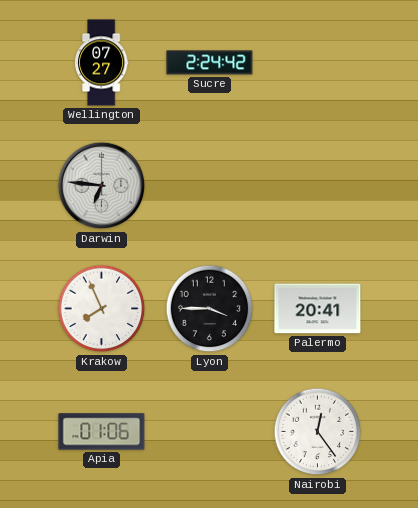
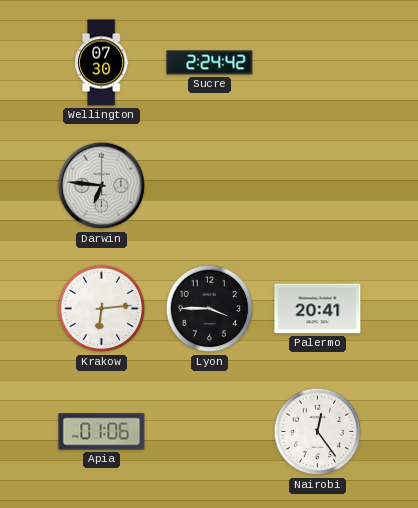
Wellington: 07:27 -> 07:30
Krakow: 7:56 -> 6:14
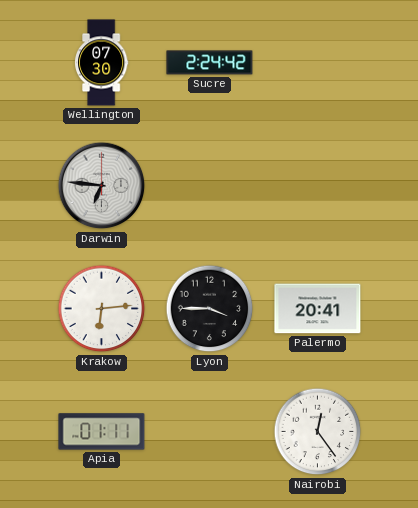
Apia: 01:06 -> 01:11
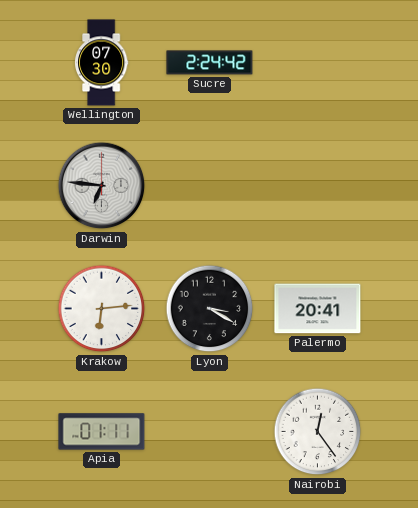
Lyon: 3:45 -> 3:20
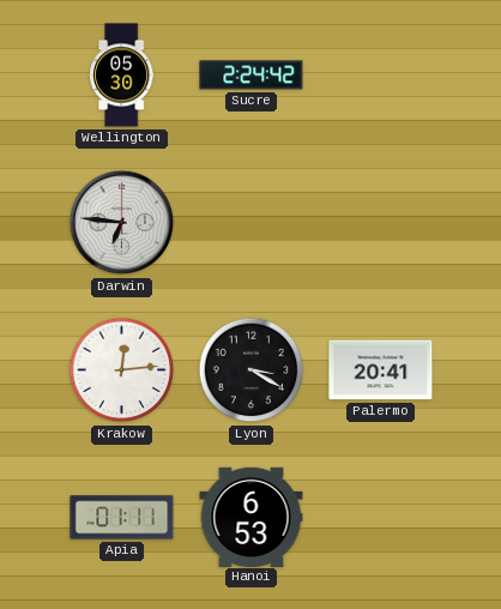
Wellington: 07:30 -> 05:30
Krakow: 6:14 -> 12:14
Hanoi: none -> 6:53
Nairobi: 12:24 -> none
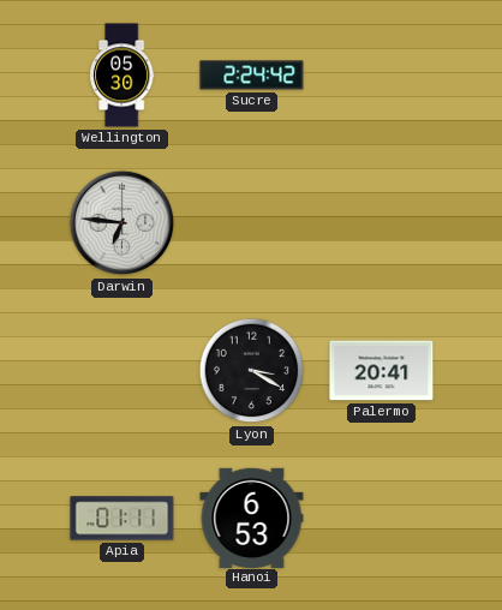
Krakow: 12:14 -> none
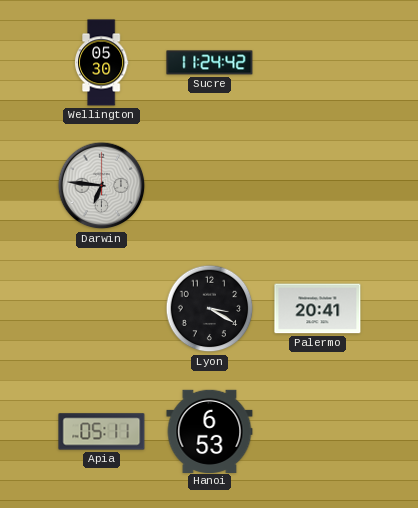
Sucre: 2:24 -> 11:24
Apia: 01:11 -> 05:11
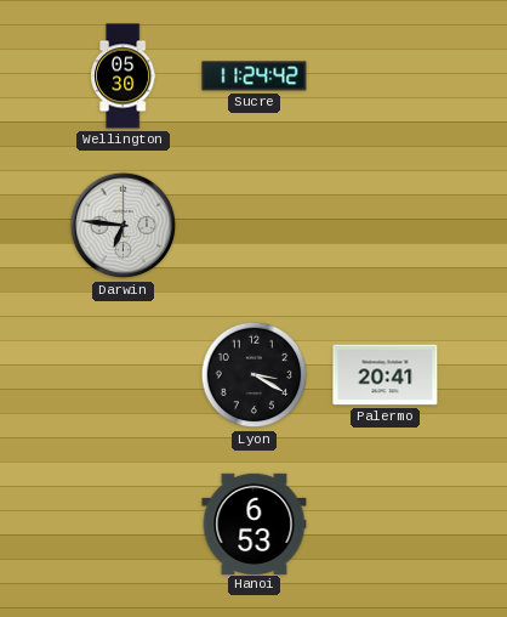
Apia: 05:11 -> none
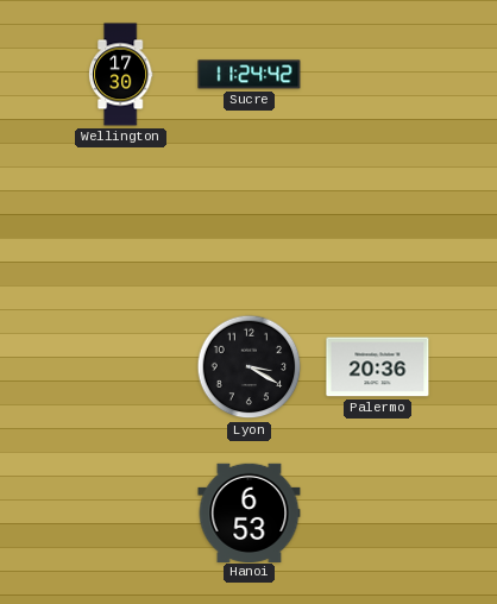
Wellington: 05:30 -> 17:30
Darwin: 6:46 -> none
Palermo: 20:41 -> 20:36
